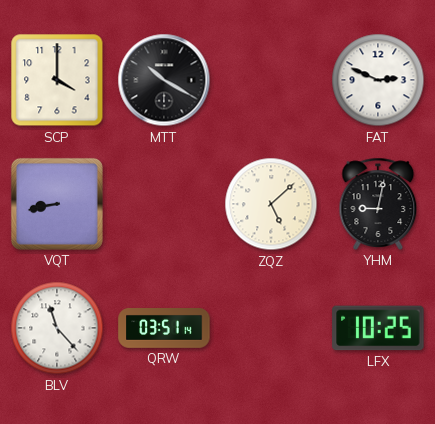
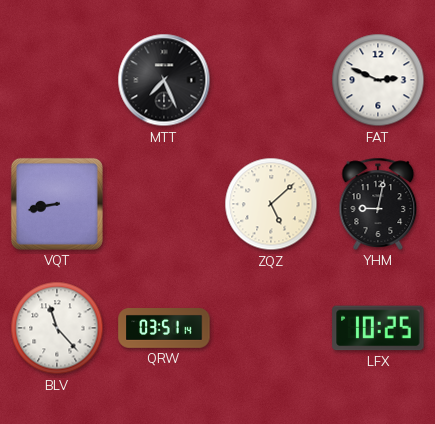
SCP: 4:00 -> none
MTT: 10:20 -> 7:26
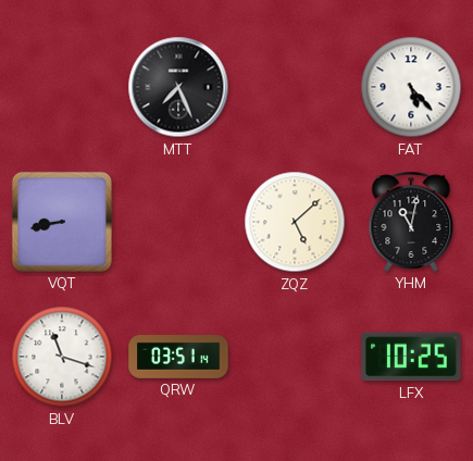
FAT: 2:49 -> 5:23
YHM: 9:02 -> 11:02
BLV: 11:23 -> 11:18
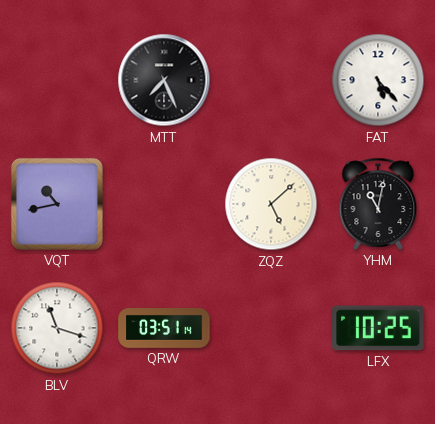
VQT: 8:43 -> 10:43
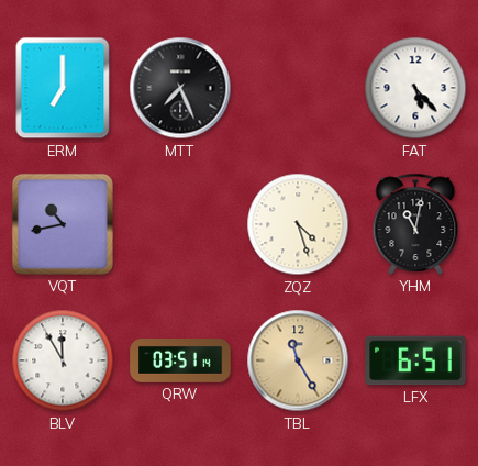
ERM: none -> 7:00
ZQZ: 5:08 -> 4:27
BLV: 11:18 -> 11:55
TBL: none -> 11:25
LFX: 10:25 -> 6:51
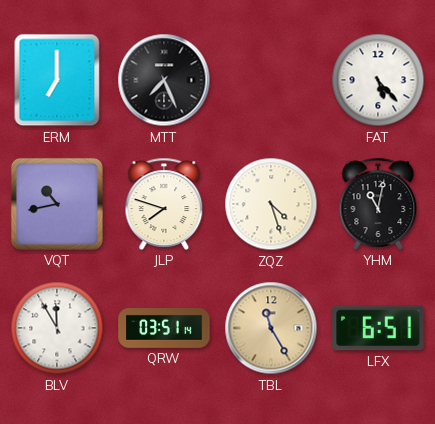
JLP: none -> 7:48
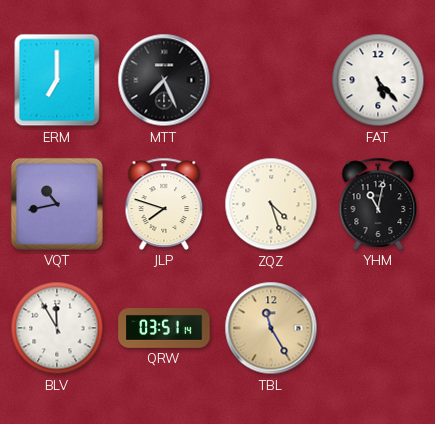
LFX: 6:51 -> none
